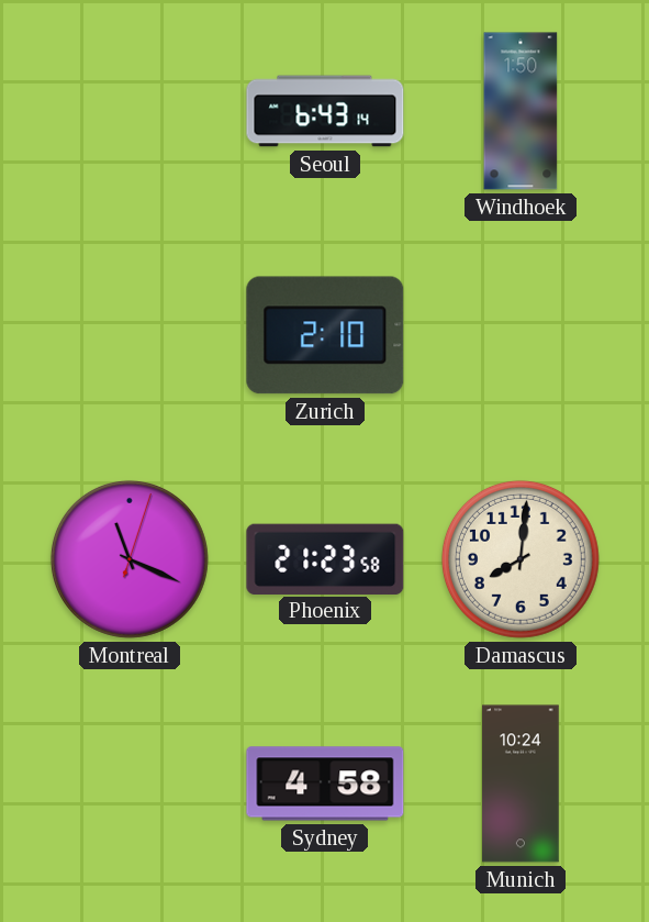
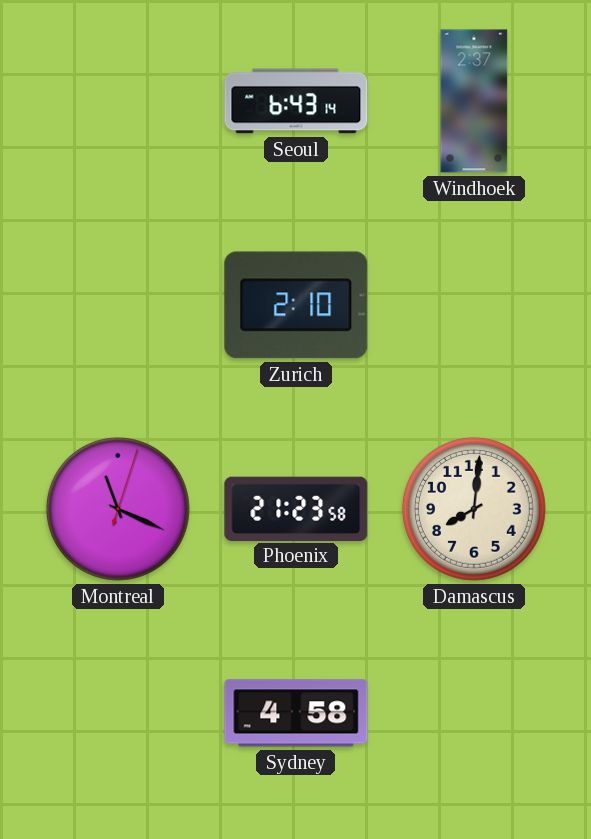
Windhoek: 1:50 -> 2:37
Munich: 10:24 -> none
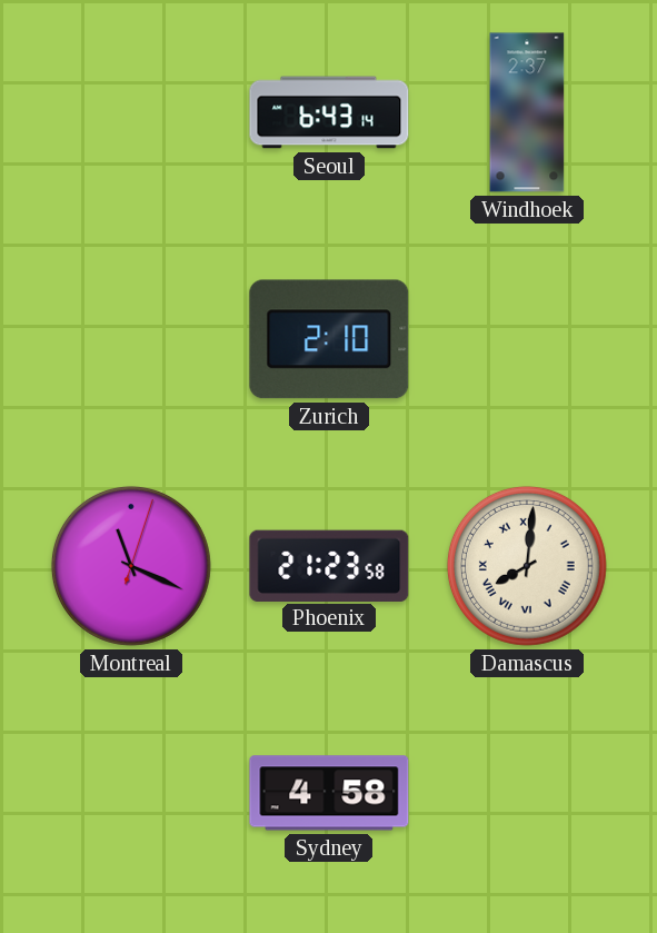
Damascus numerals: Arabic -> Roman
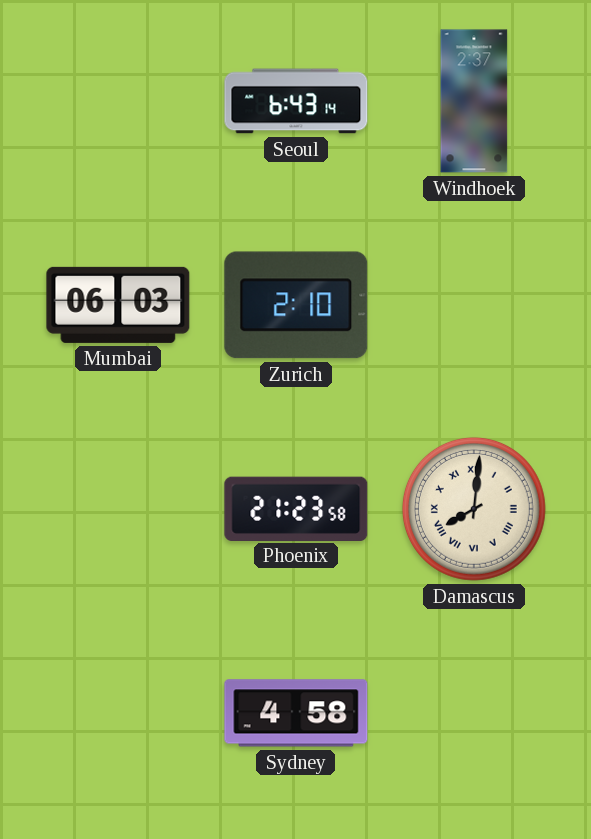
Mumbai: none -> 06:03
Montreal: 11:19 -> none
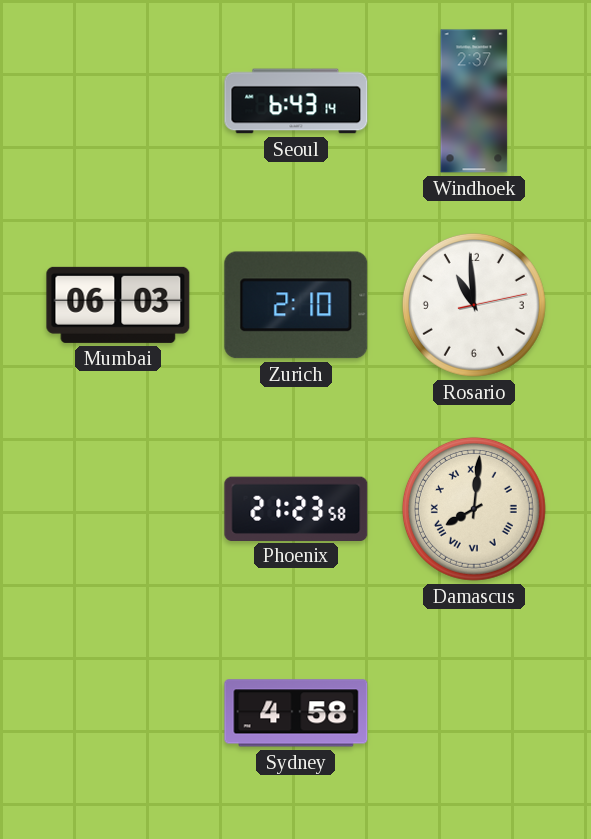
Rosario: none -> 10:59
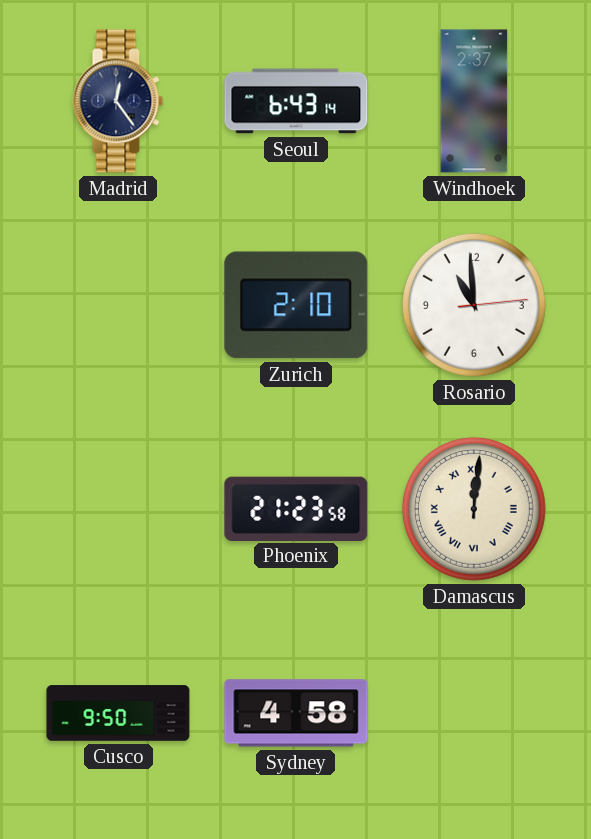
Madrid: none -> 12:24
Mumbai: 06:03 -> none
Rosario: 10:59:13 -> 10:59:14
Damascus: 8:01 -> 12:01
Cusco: none -> 9:50
